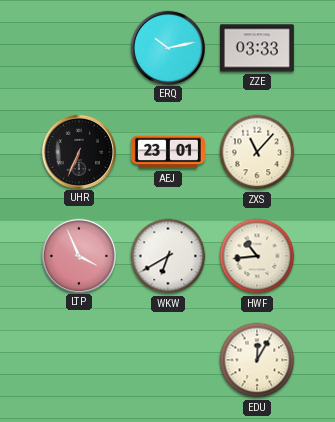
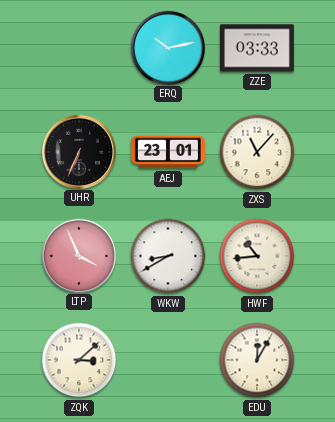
WKW: 6:40 -> 8:40
ZQK: none -> 3:08
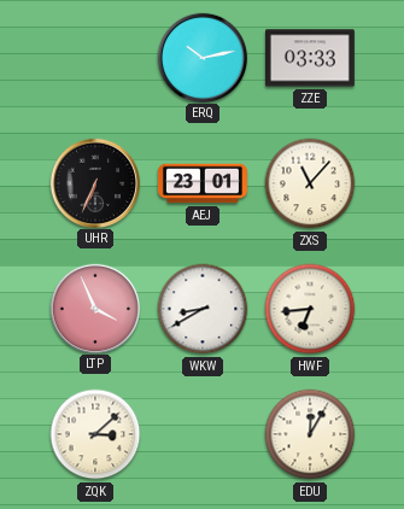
HWF: 10:44 -> 6:44
